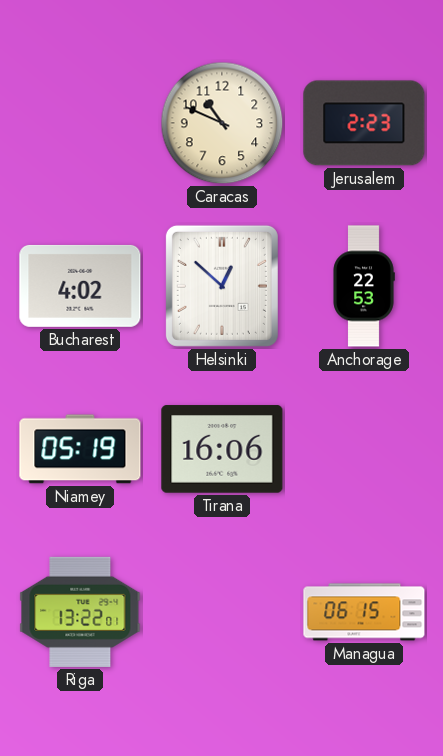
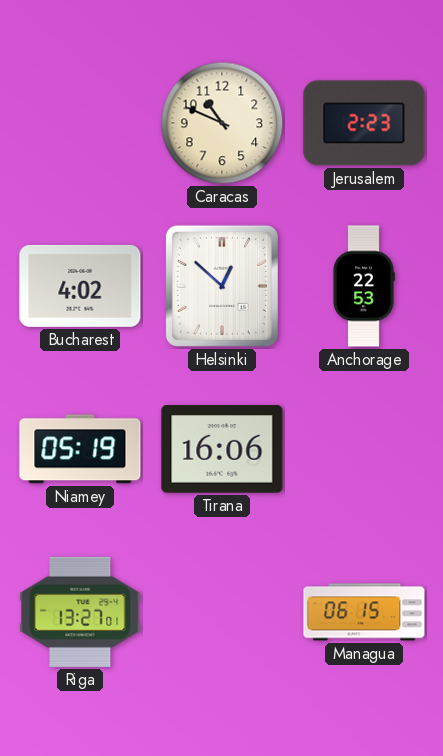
Riga: 13:22 -> 13:27
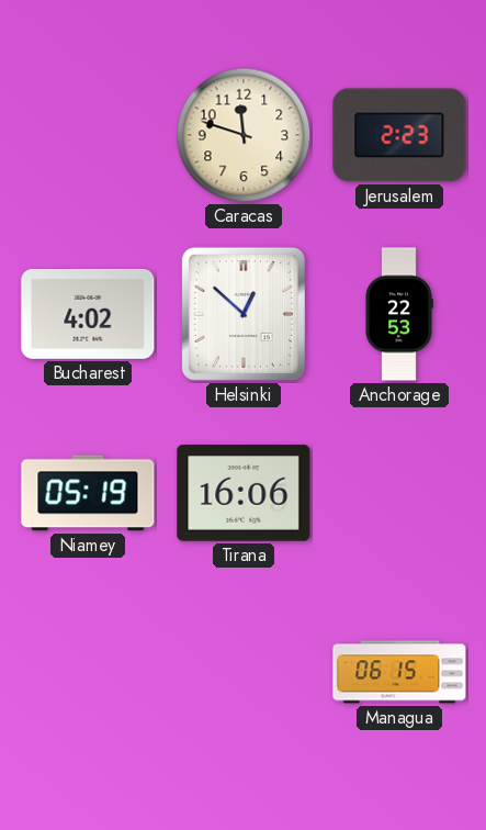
Caracas: 10:49 -> 11:48
Riga: 13:27 -> none
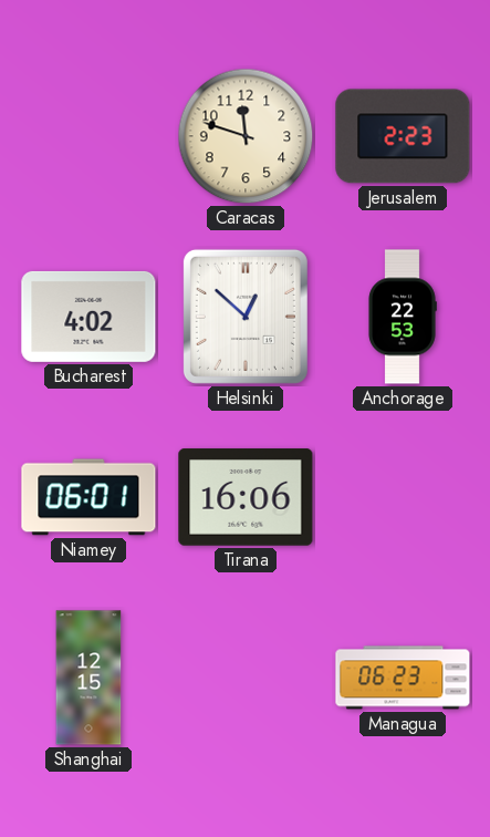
Niamey: 05:19 -> 06:01
Shanghai: none -> 12:15
Managua: 06:15 -> 06:23
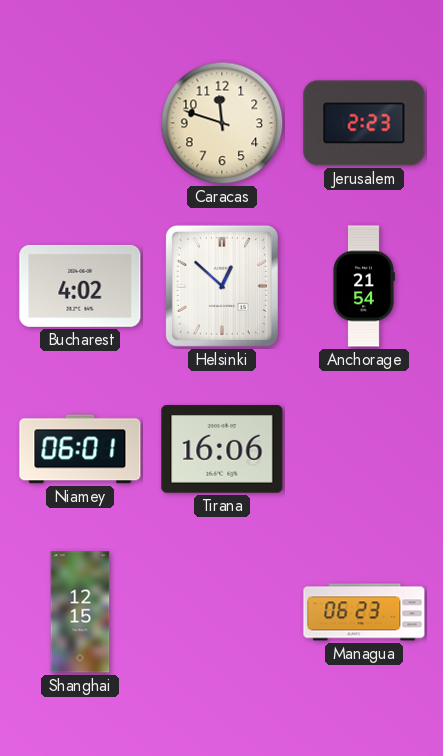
Anchorage: 22:53 -> 21:54
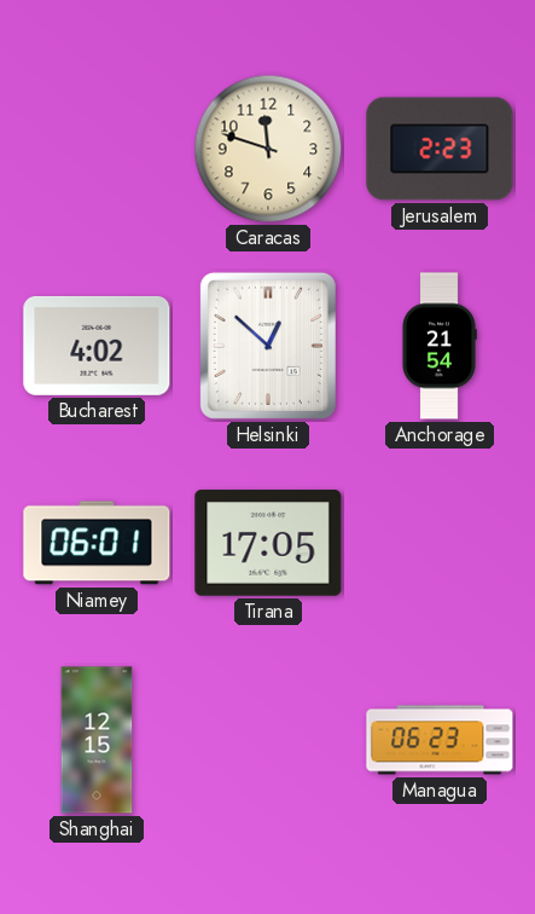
Tirana: 16:06 -> 17:05
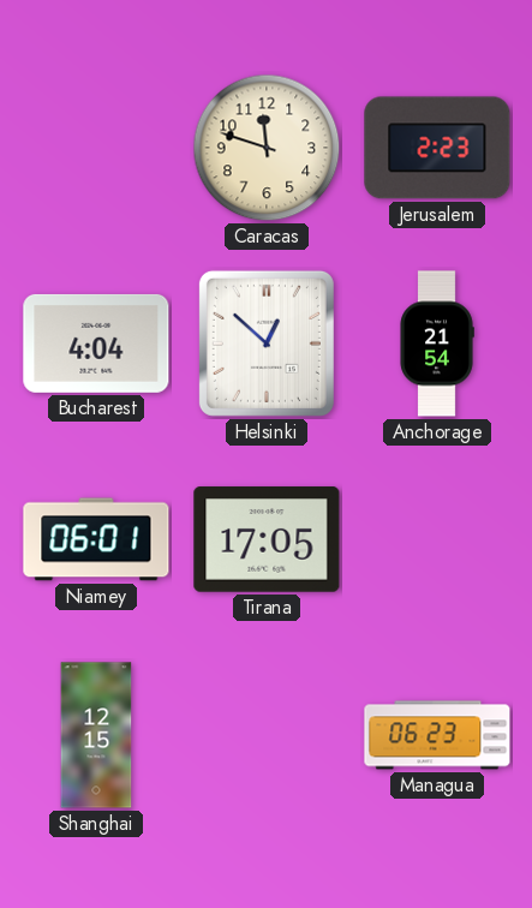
Bucharest: 4:02 -> 4:04
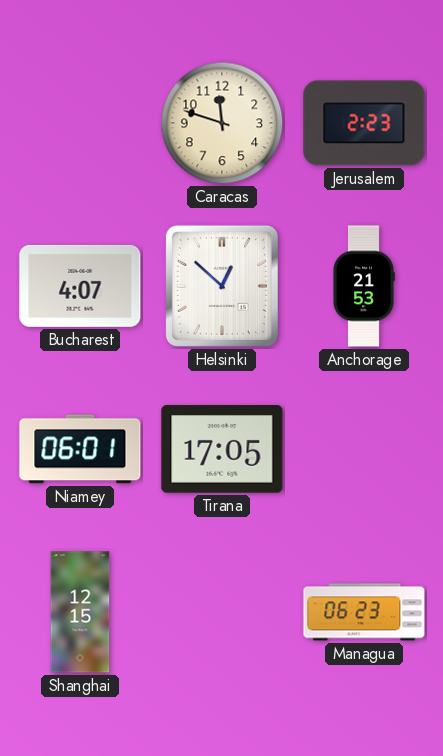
Bucharest: 4:04 -> 4:07
Anchorage: 21:54 -> 21:53
